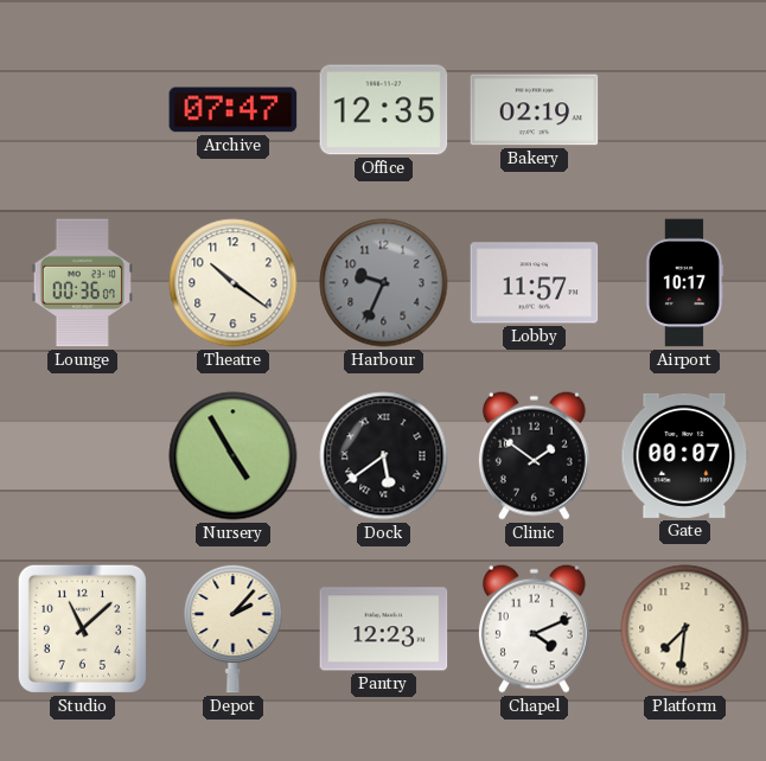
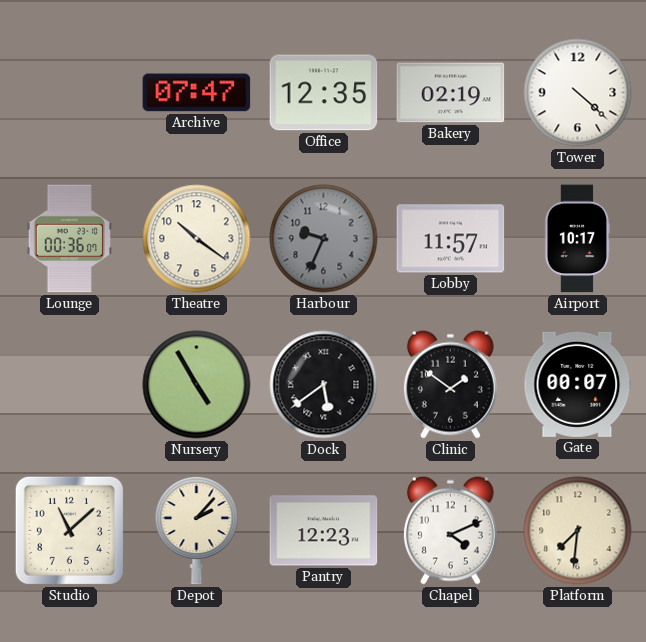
Tower: none -> 4:22
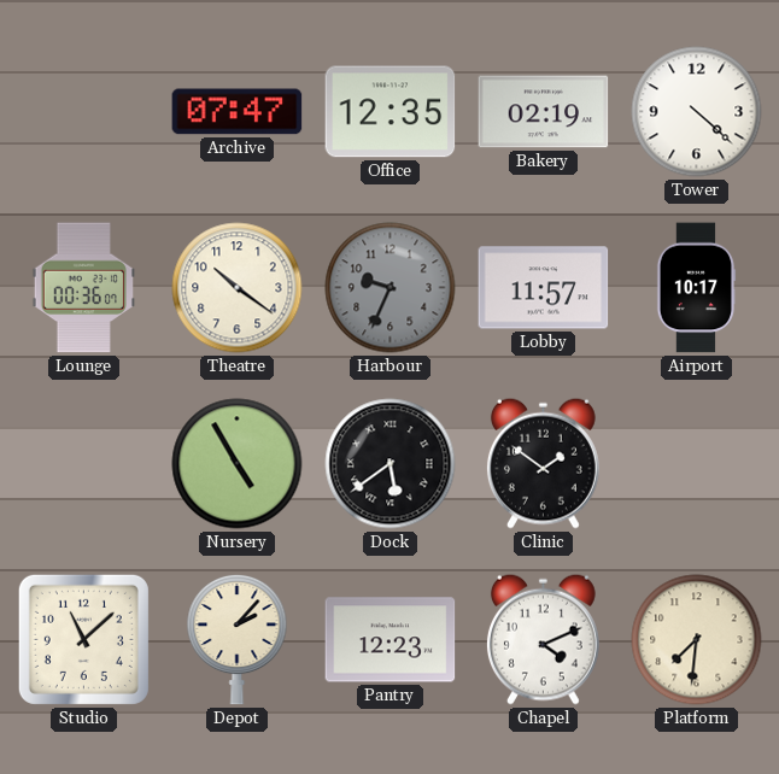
Gate: 00:07 -> none
